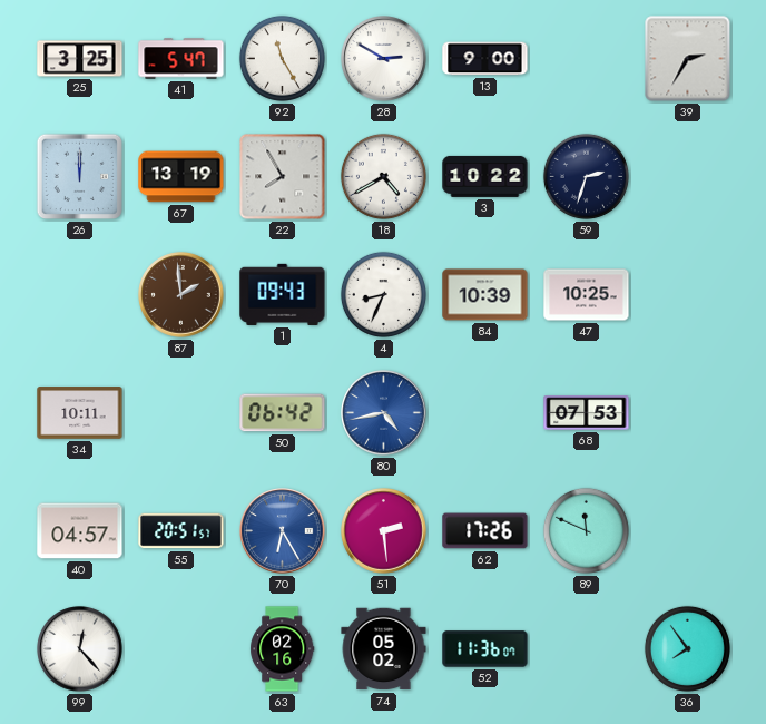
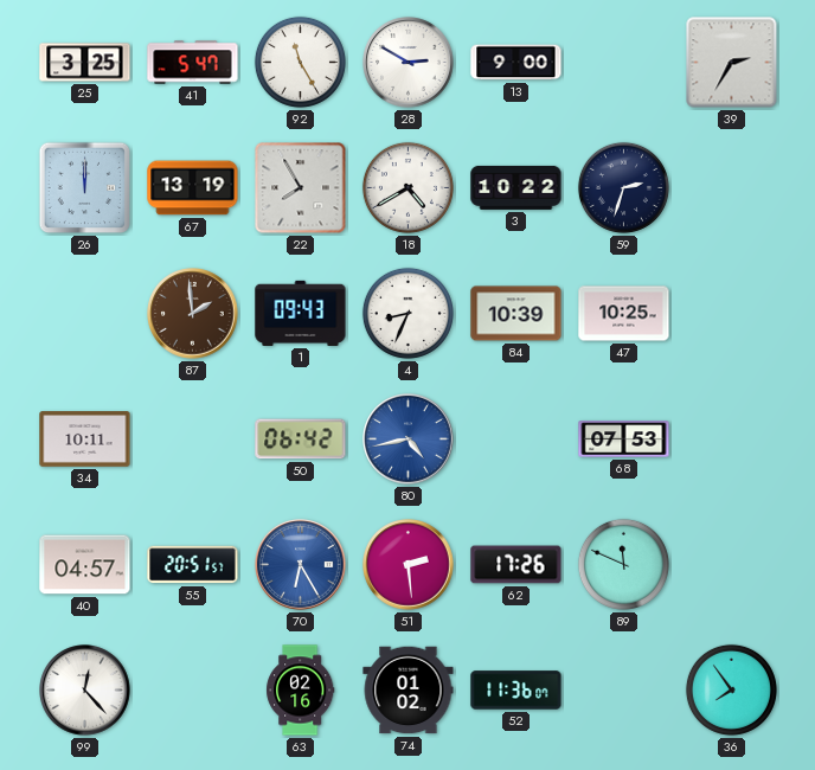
74: 05:02 -> 01:02
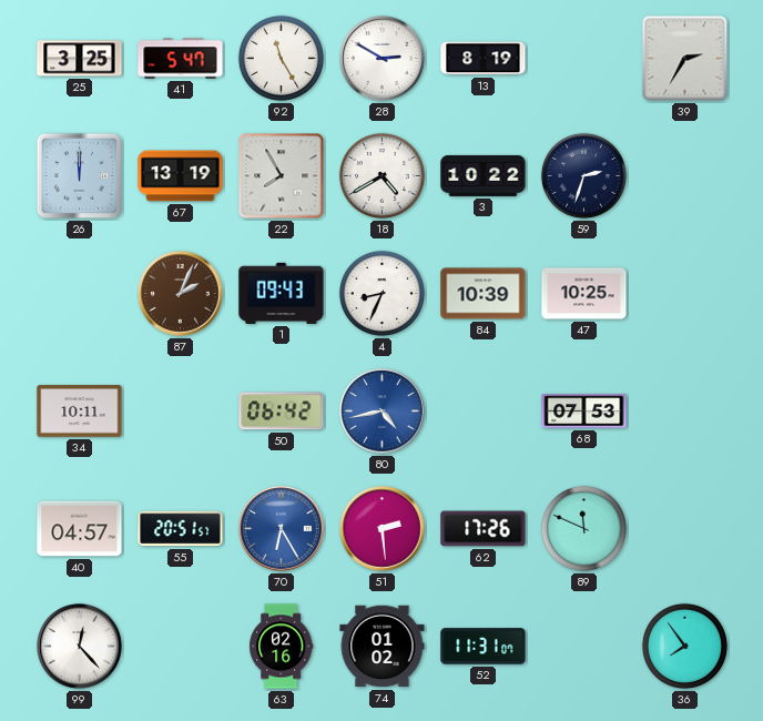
13: 9:00 -> 8:19
87: 1:59 -> 2:04
52: 11:36 -> 11:31
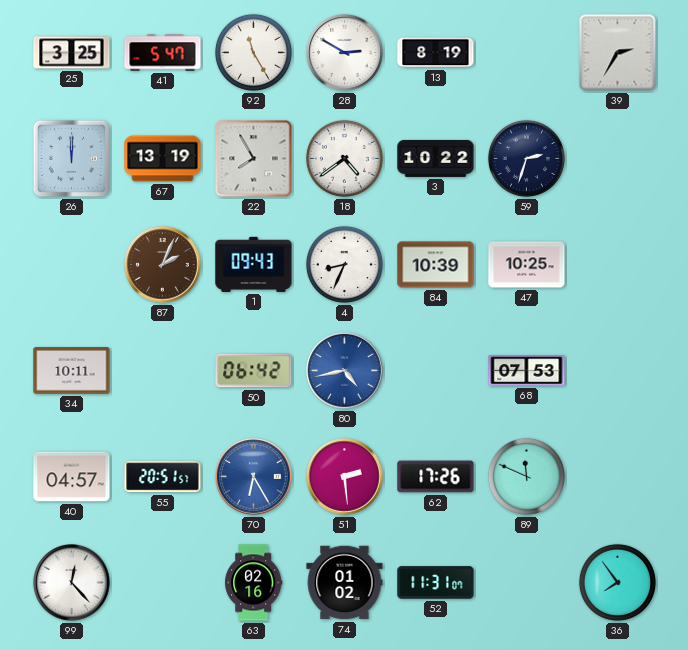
18: 4:40 -> 4:39
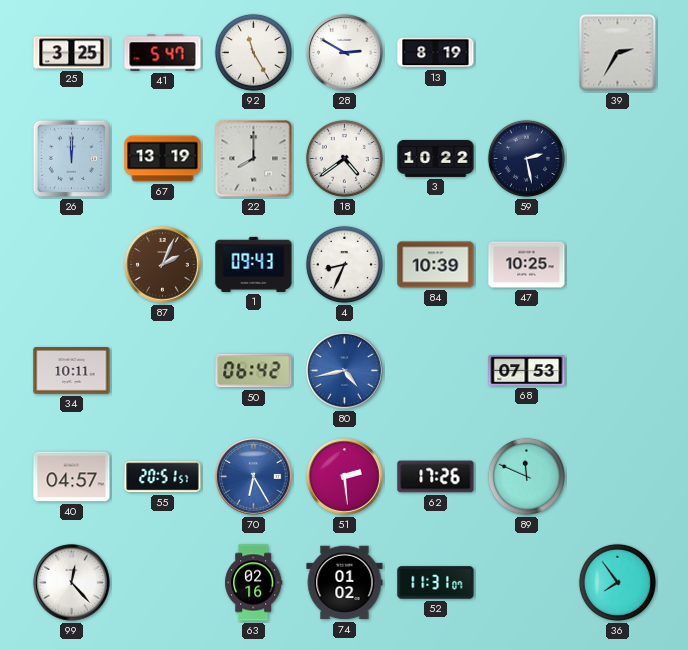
22: 7:55 -> 8:00
59: 2:33 -> 2:28
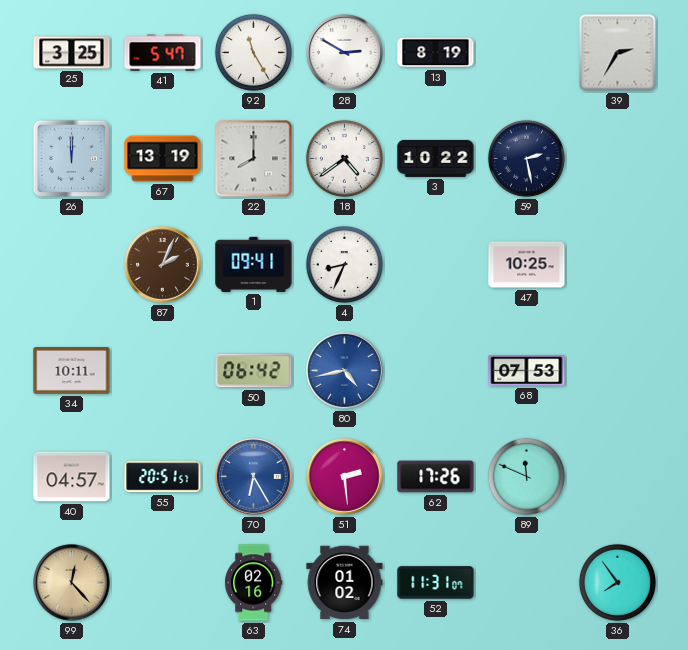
1: 09:43 -> 09:41
84: 10:39 -> none
99 dial: white -> champagne
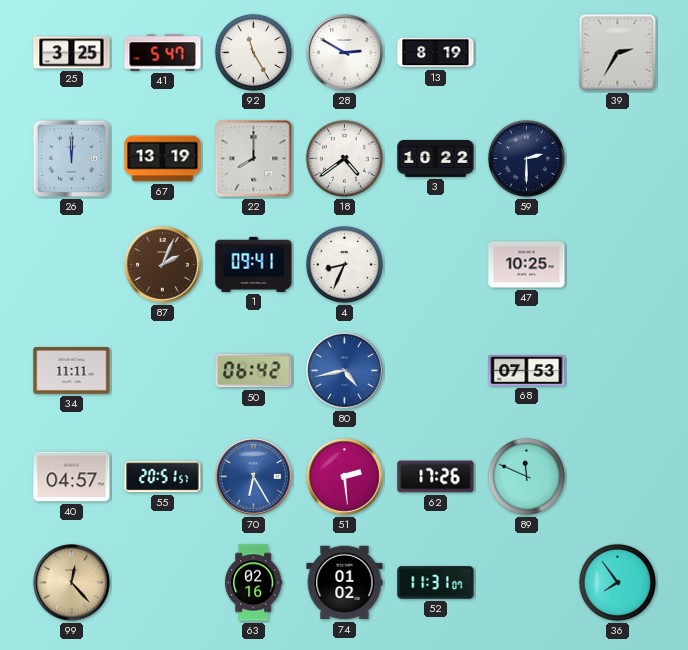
59: 2:28 -> 2:30
34: 10:11 -> 11:11
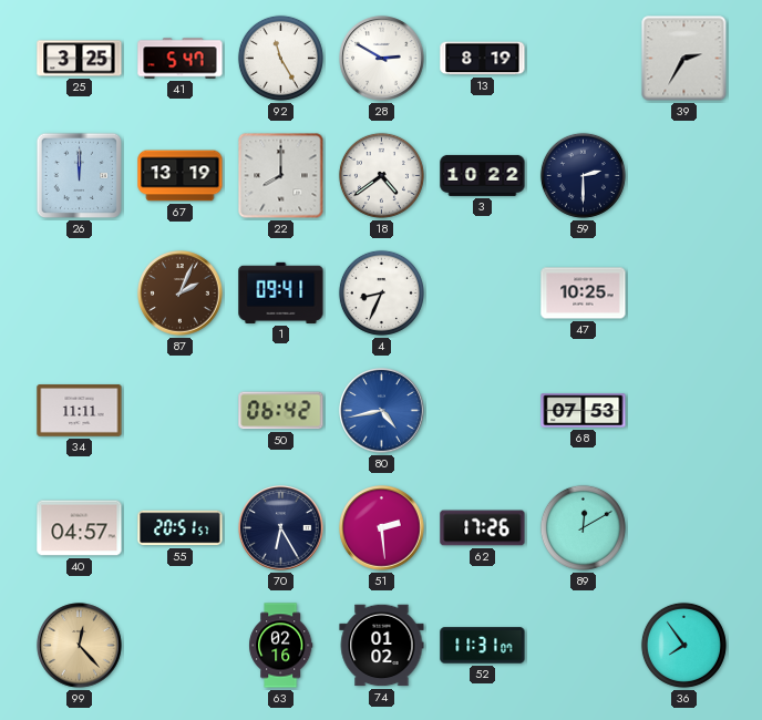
70 dial: blue -> navy
89: 11:49 -> 12:10
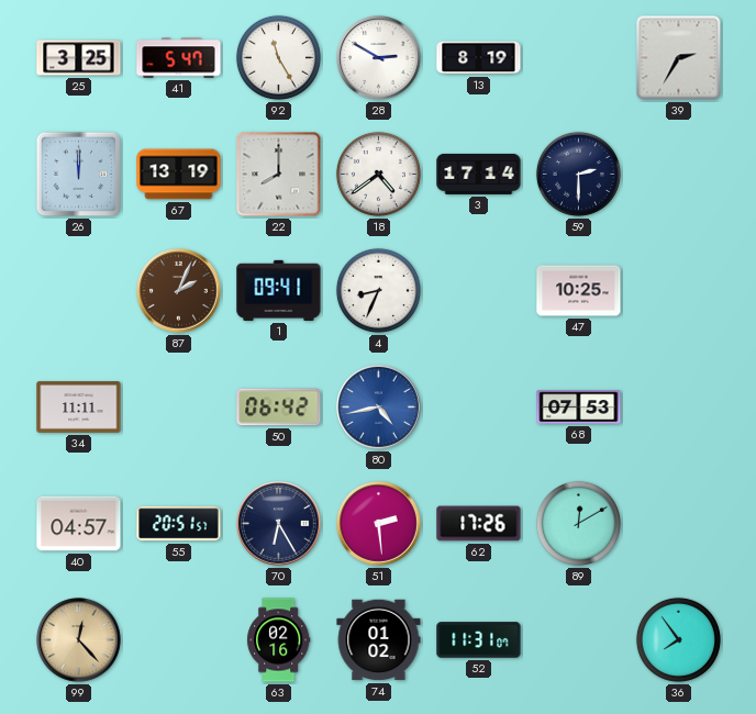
3: 10:22 -> 17:14
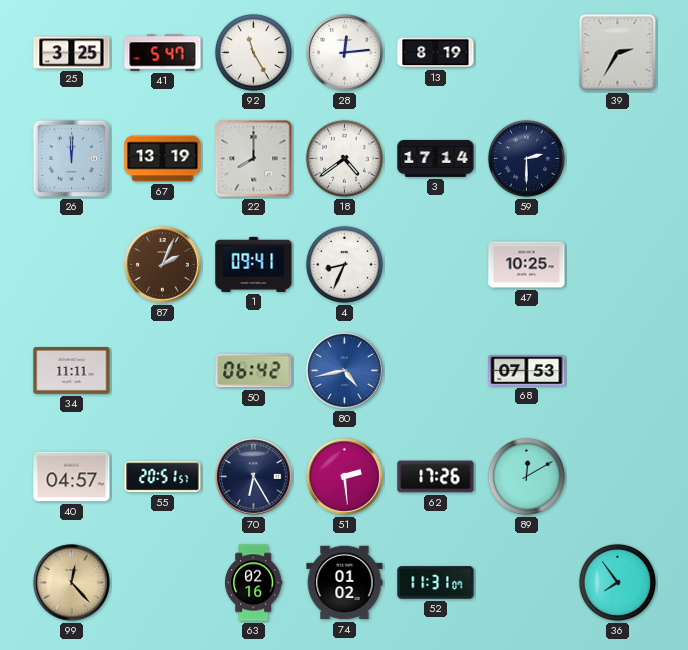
28: 2:50 -> 12:14
